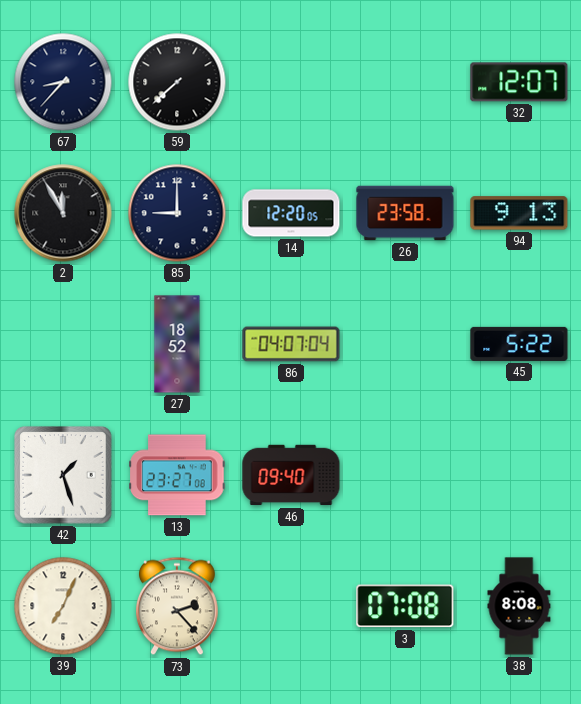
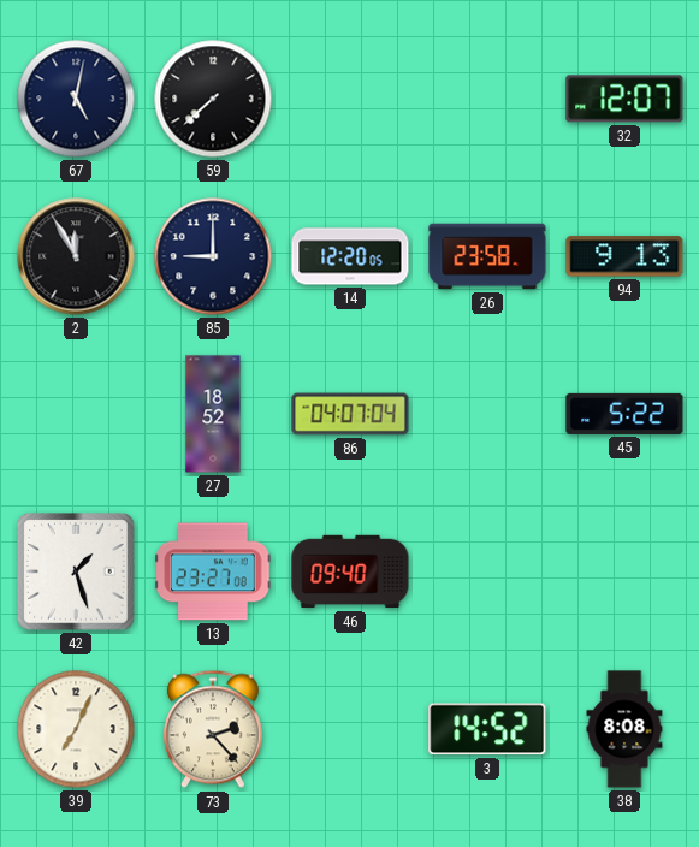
67: 8:37 -> 5:02
3: 07:08 -> 14:52
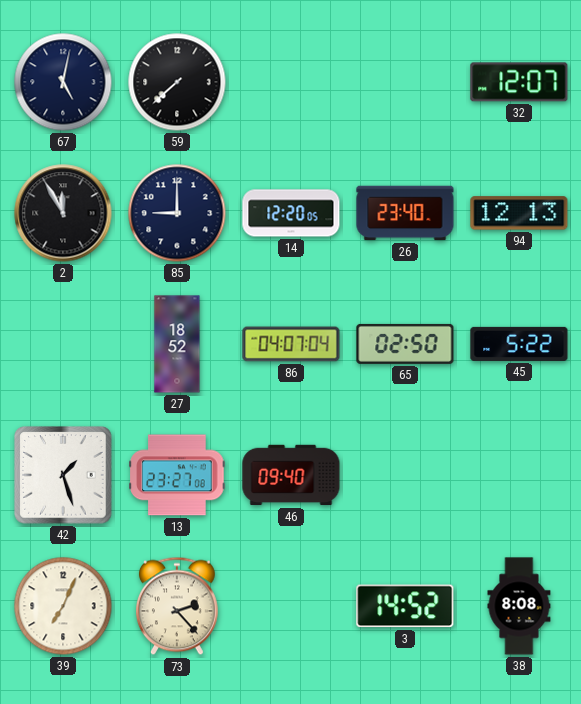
26: 23:58 -> 23:40
94: 9:13 -> 12:13
65: none -> 02:50
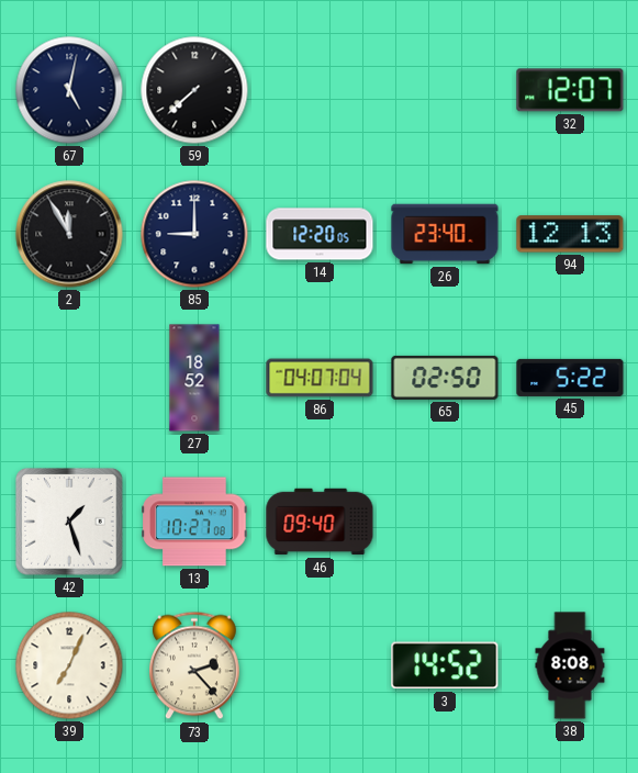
13: 23:27 -> 10:27
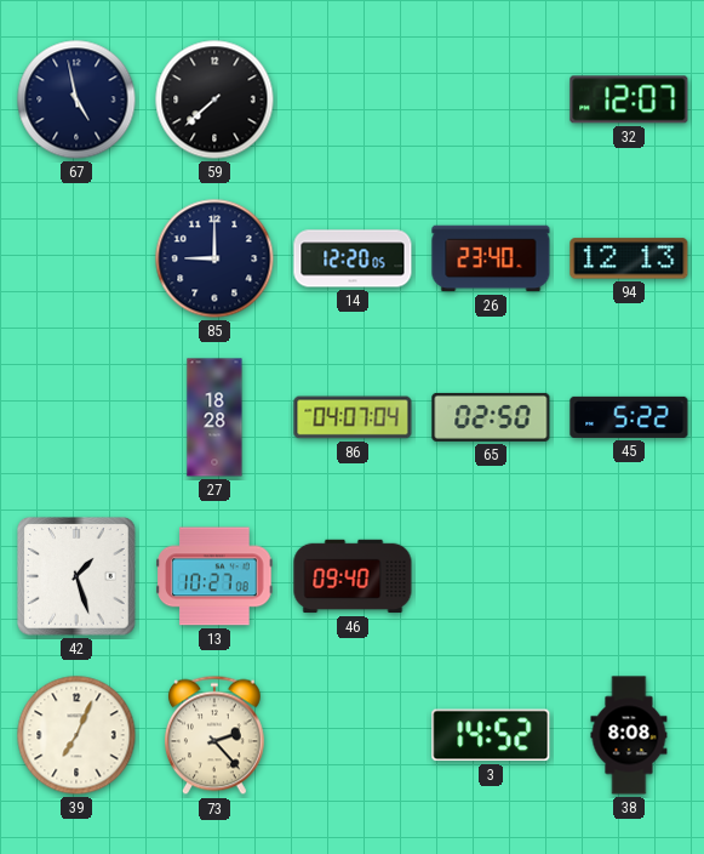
67: 5:02 -> 4:58
2: 11:55 -> none
27: 18:52 -> 18:28
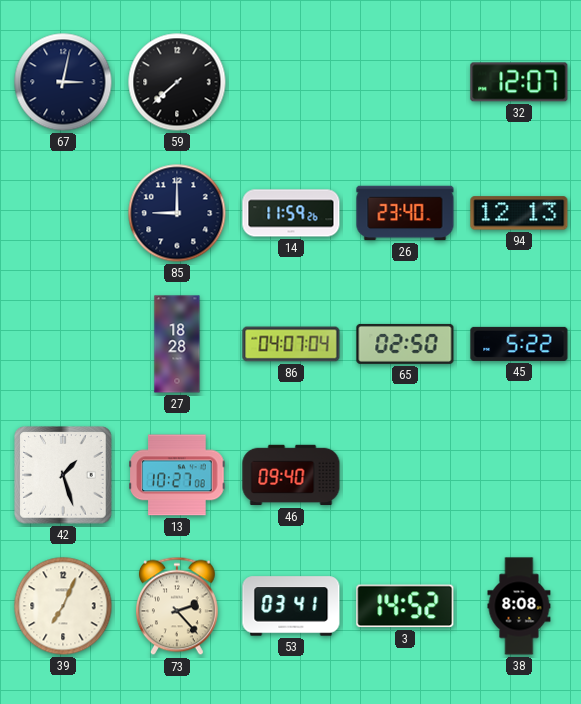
67: 4:58 -> 3:02
14: 12:20 -> 11:59
53: none -> 03:41
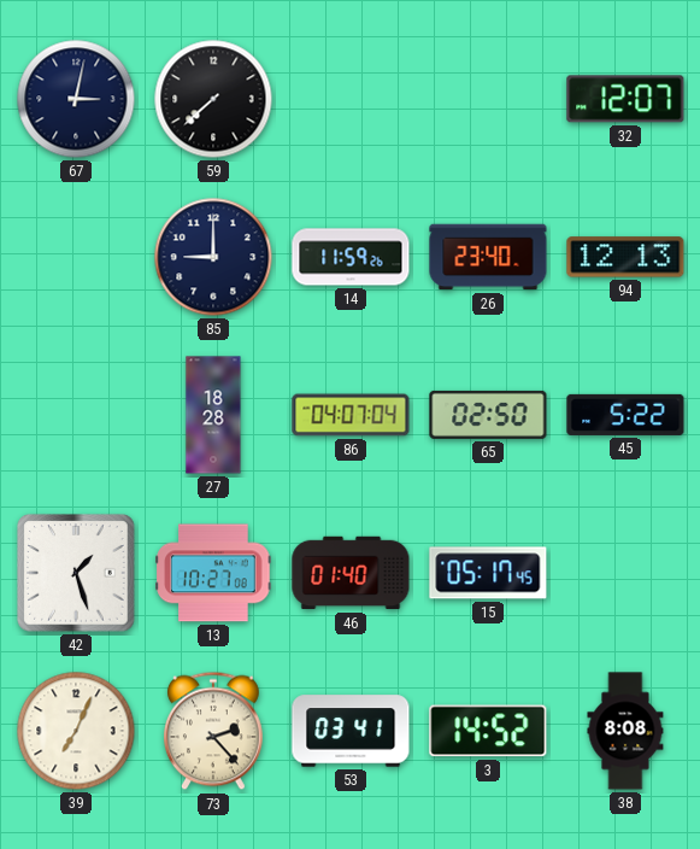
46: 09:40 -> 01:40
15: none -> 05:17
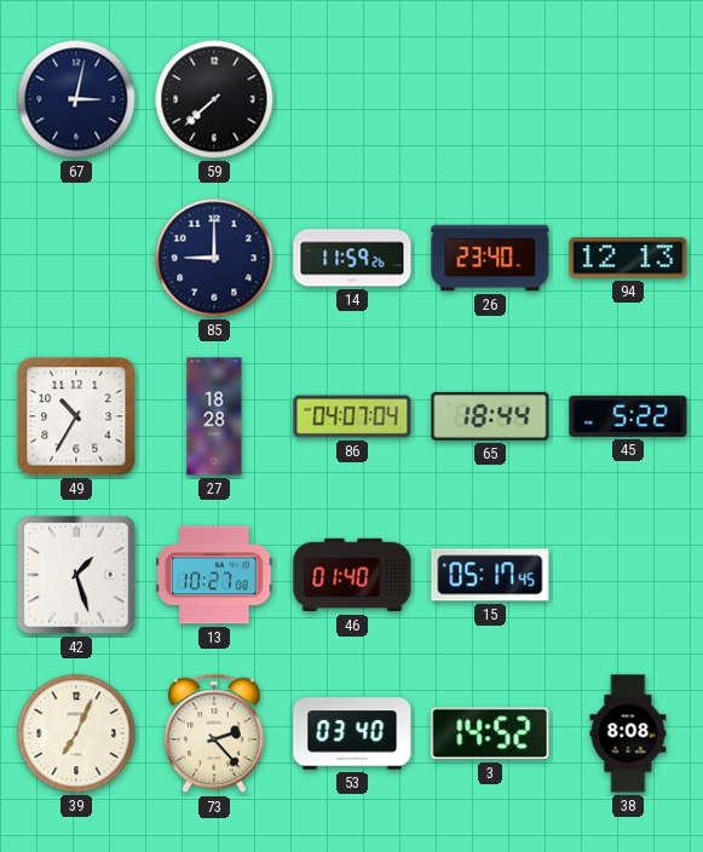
32: 12:07 -> none
49: none -> 10:35
65: 02:50 -> 18:44
53: 03:41 -> 03:40
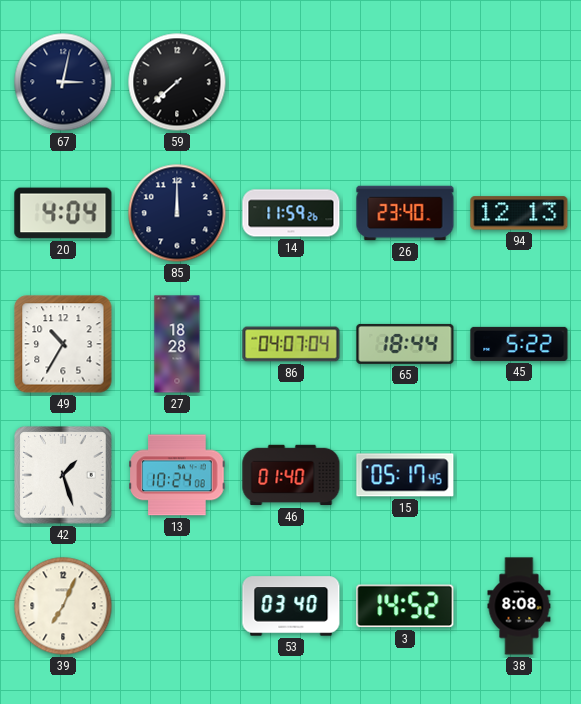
20: none -> 4:04
85: 9:00 -> 12:00
13: 10:27 -> 10:24
73: 2:23 -> none
